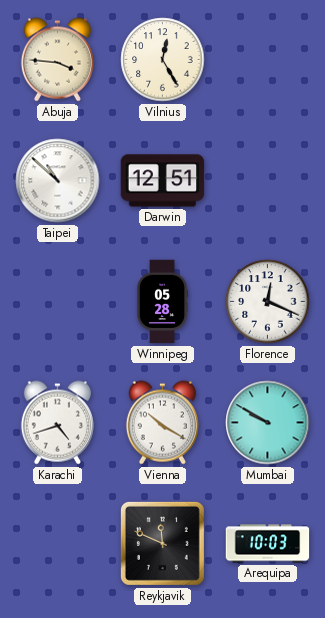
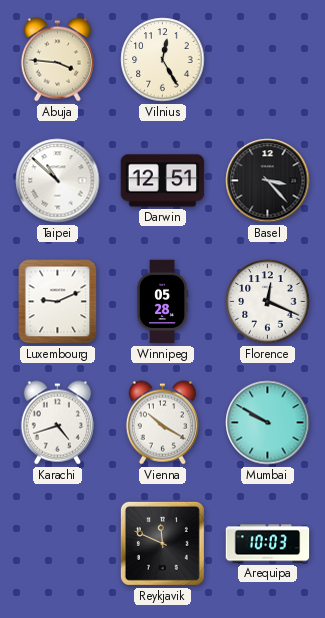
Basel: none -> 3:23
Luxembourg: none -> 9:11
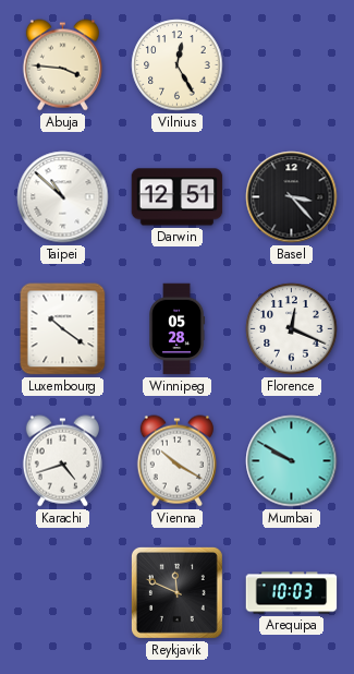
Luxembourg: 9:11 -> 10:21
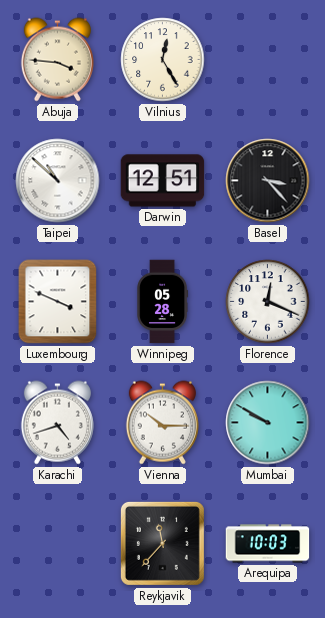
Luxembourg: 10:21 -> 3:49
Vienna: 10:20 -> 10:15
Reykjavik: 11:49 -> 11:37
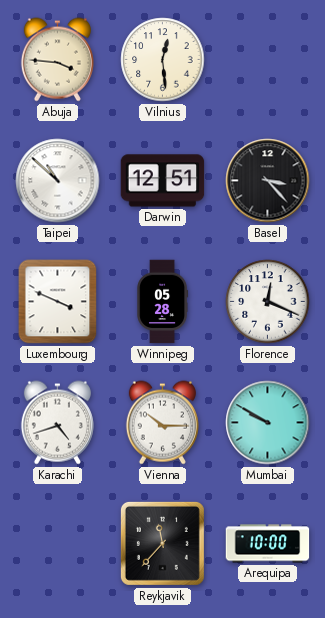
Vilnius: 12:25 -> 12:29
Arequipa: 10:03 -> 10:00
